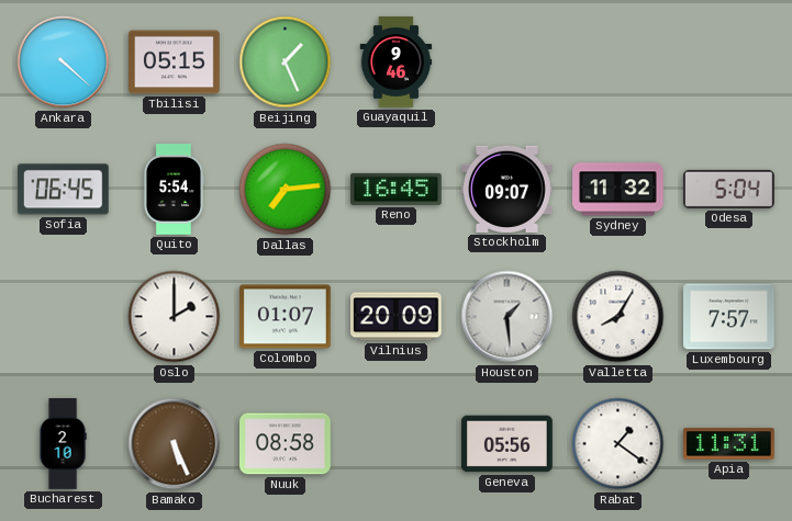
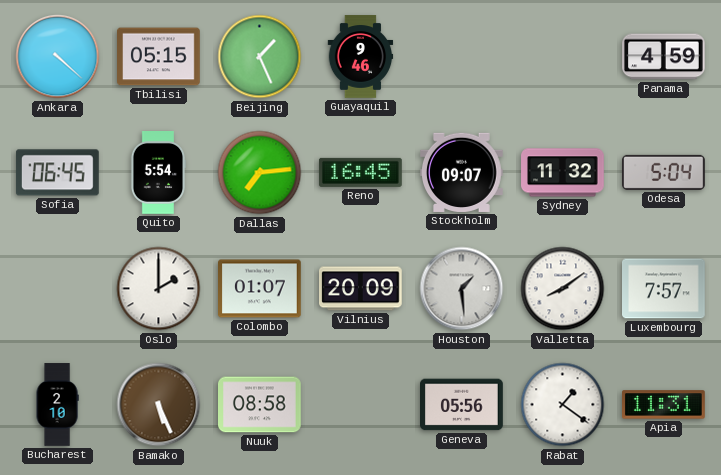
Panama: none -> 4:59
Valletta: 8:05 -> 8:09
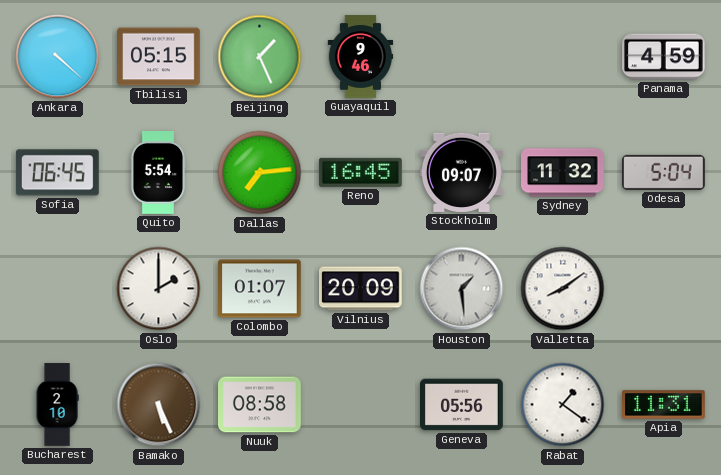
Luxembourg: 7:57 -> none
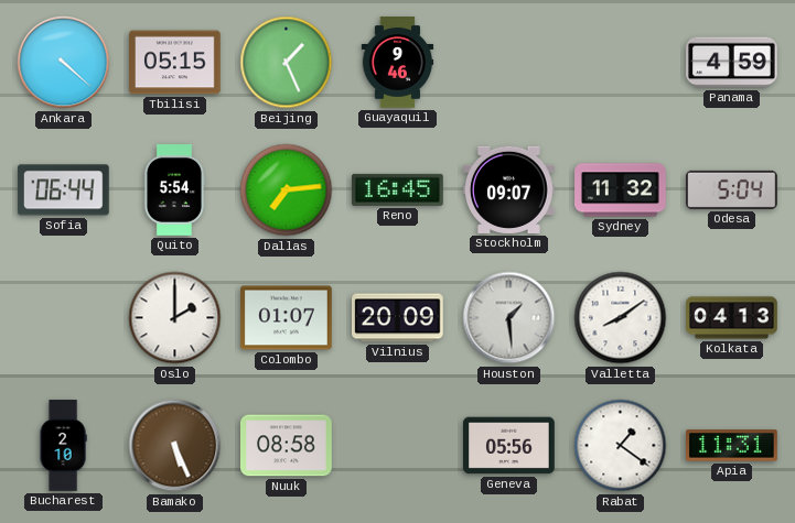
Sofia: 06:45 -> 06:44
Kolkata: none -> 04:13
